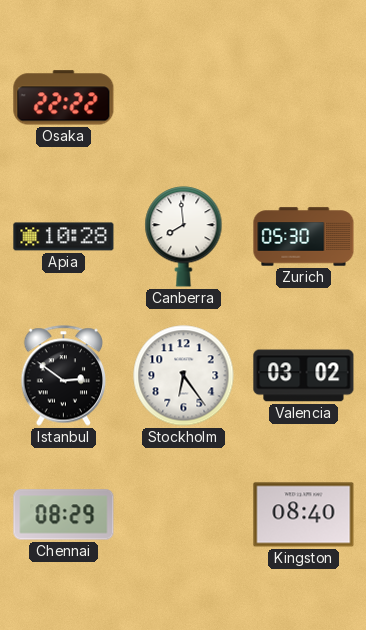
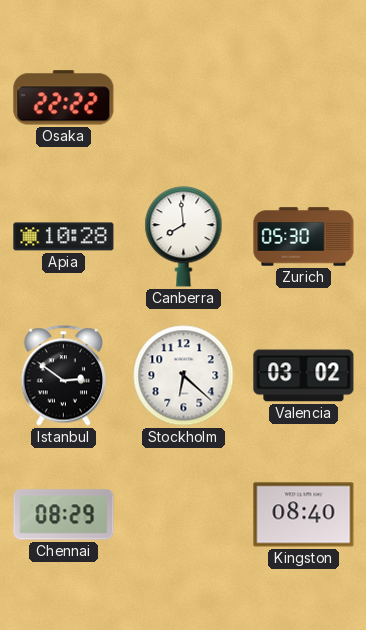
Stockholm: 6:24 -> 6:22
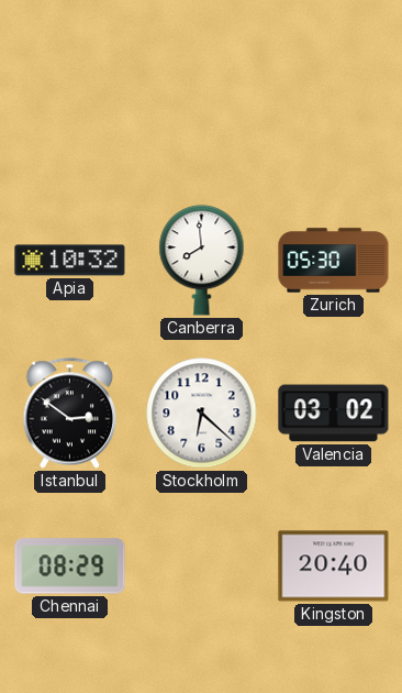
Osaka: 22:22 -> none
Apia: 10:28 -> 10:32
Kingston: 08:40 -> 20:40
